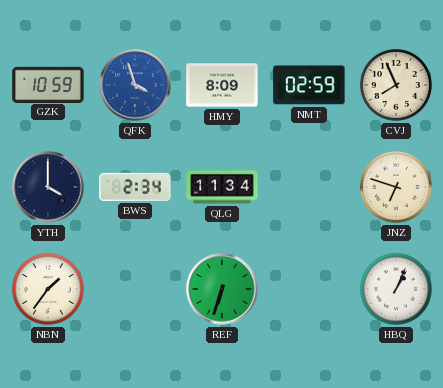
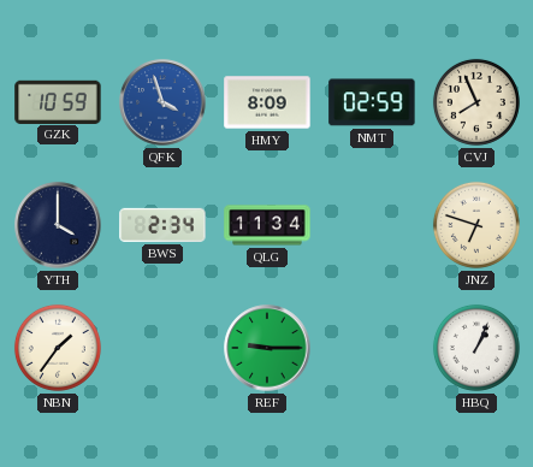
REF: 6:33 -> 9:15
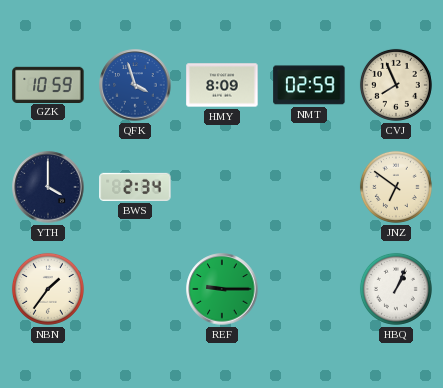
QLG: 11:34 -> none
JNZ: 6:48 -> 6:51
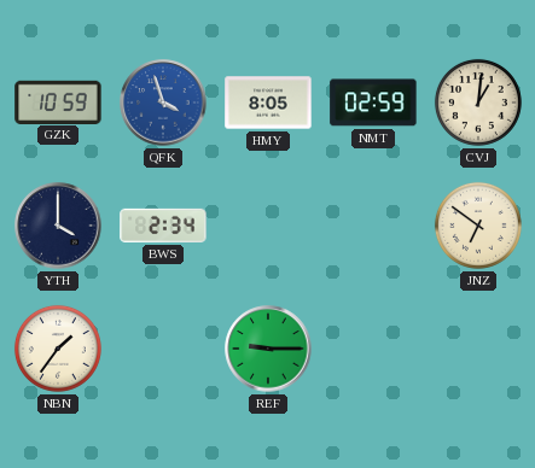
HMY: 8:09 -> 8:05
CVJ: 7:56 -> 1:01
HBQ: 1:04 -> none
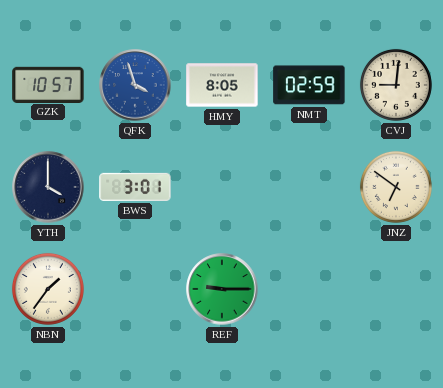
GZK: 10:59 -> 10:57
CVJ: 1:01 -> 9:01
BWS: 2:34 -> 3:01
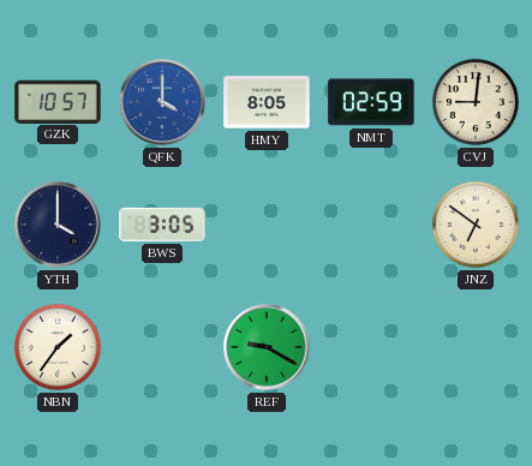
QFK: 3:57 -> 4:00
BWS: 3:01 -> 3:05
REF: 9:15 -> 9:20
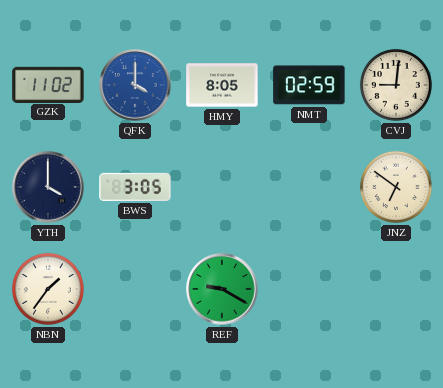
GZK: 10:57 -> 11:02
